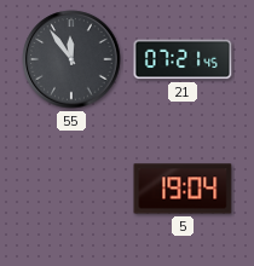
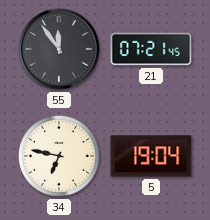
34: none -> 6:47
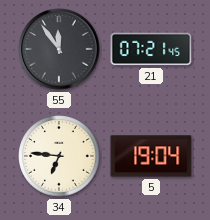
34: 6:47 -> 6:46
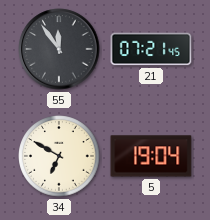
34: 6:46 -> 6:50
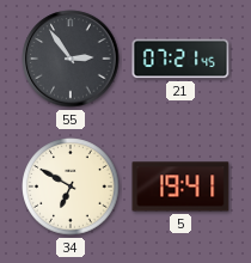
55: 11:54 -> 2:54
5: 19:04 -> 19:41
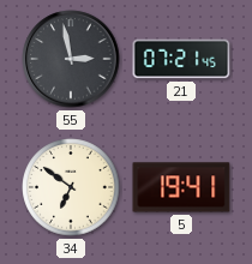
55: 2:54 -> 2:58
34: 6:50 -> 6:51
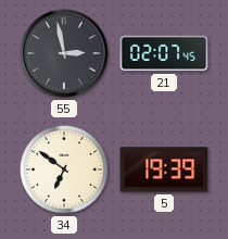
21: 07:21 -> 02:07
5: 19:41 -> 19:39
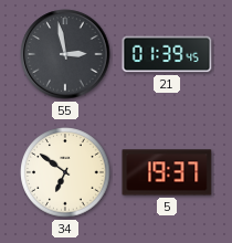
21: 02:07 -> 01:39
5: 19:39 -> 19:37
